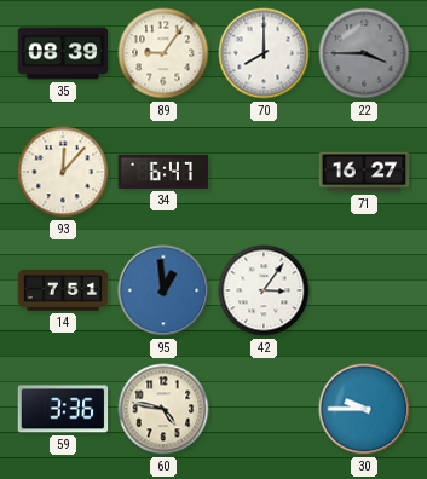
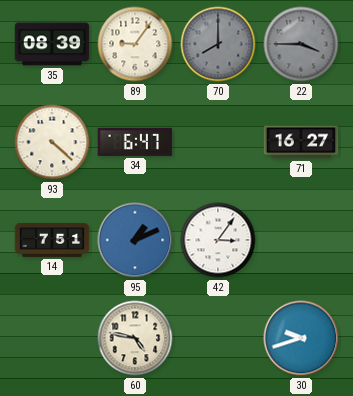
70 dial: white -> grey
93: 12:07 -> 4:22
95: 12:59 -> 1:11
59: 3:36 -> none
30: 9:45 -> 9:42
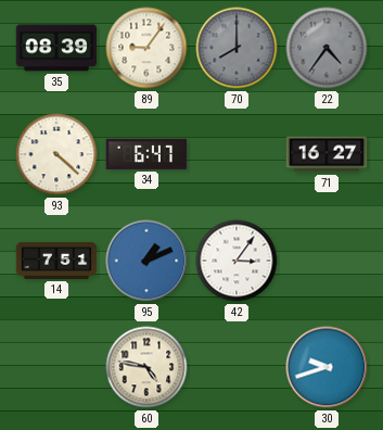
22: 3:45 -> 4:36
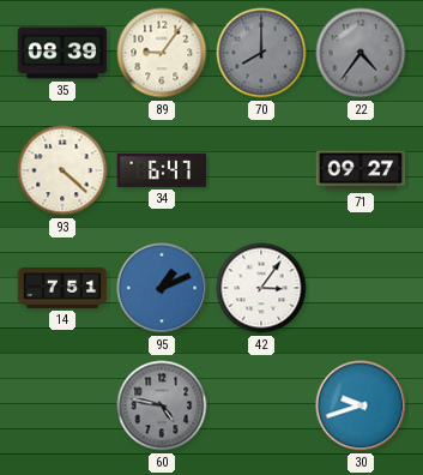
71: 16:27 -> 09:27
60 dial: cream -> grey
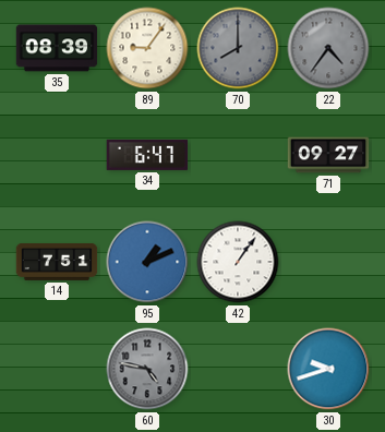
93: 4:22 -> none
42: 3:06 -> 1:06
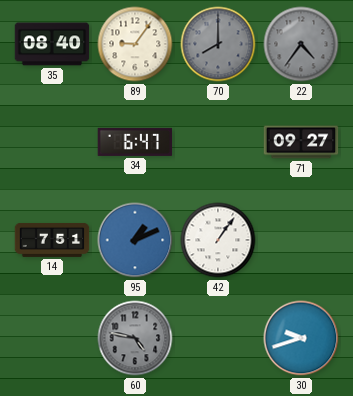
35: 08:39 -> 08:40
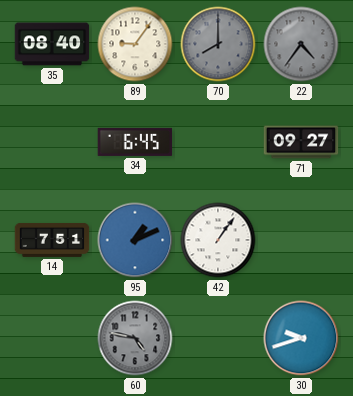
34: 6:47 -> 6:45
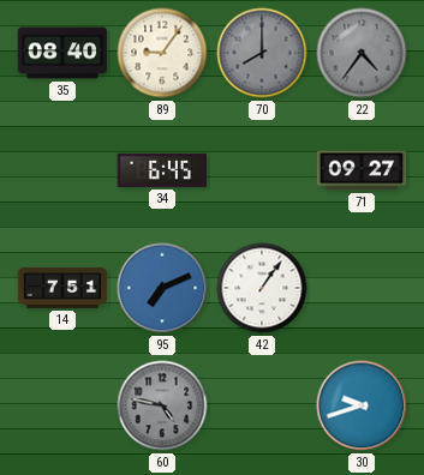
95: 1:11 -> 7:11
